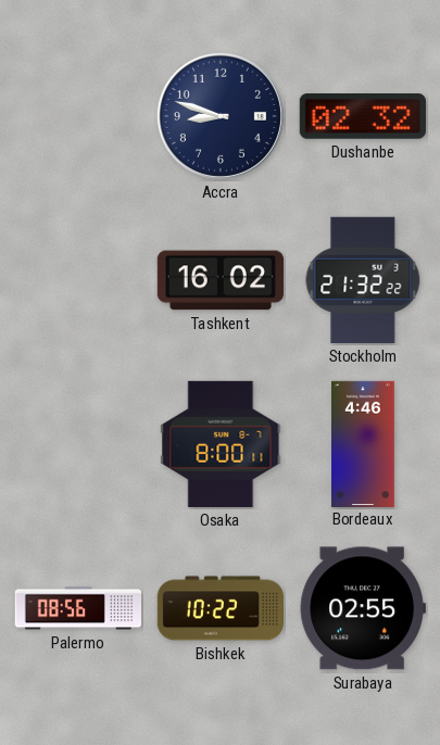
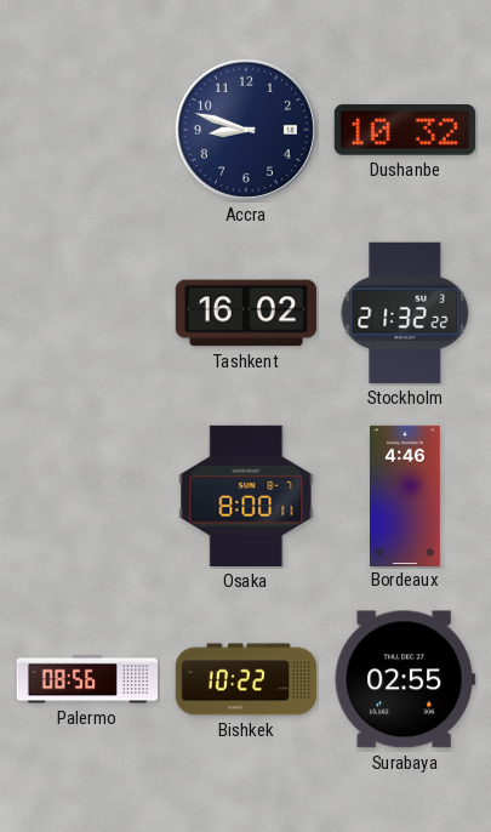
Dushanbe: 02:32 -> 10:32
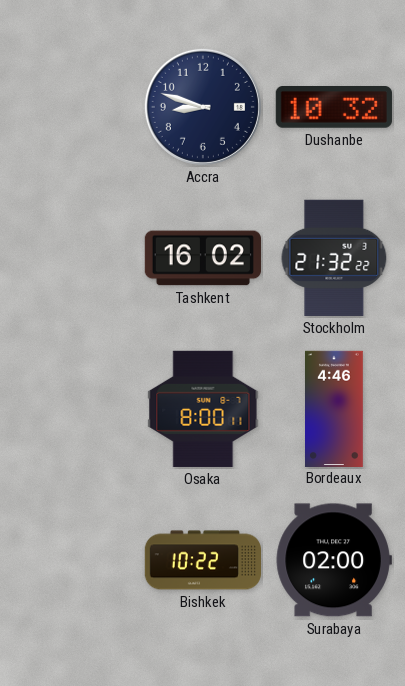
Palermo: 08:56 -> none
Surabaya: 02:55 -> 02:00
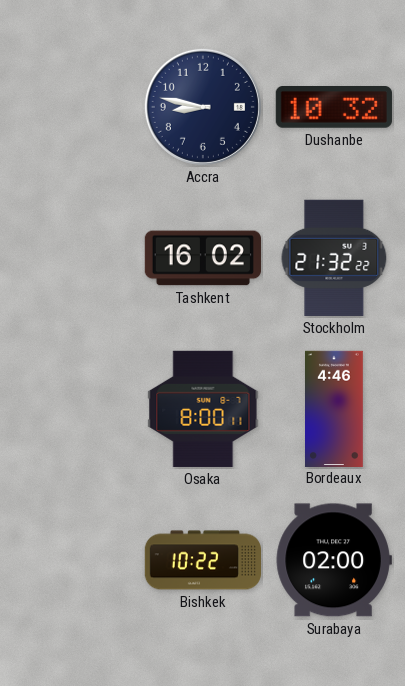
Accra: 8:48 -> 8:47
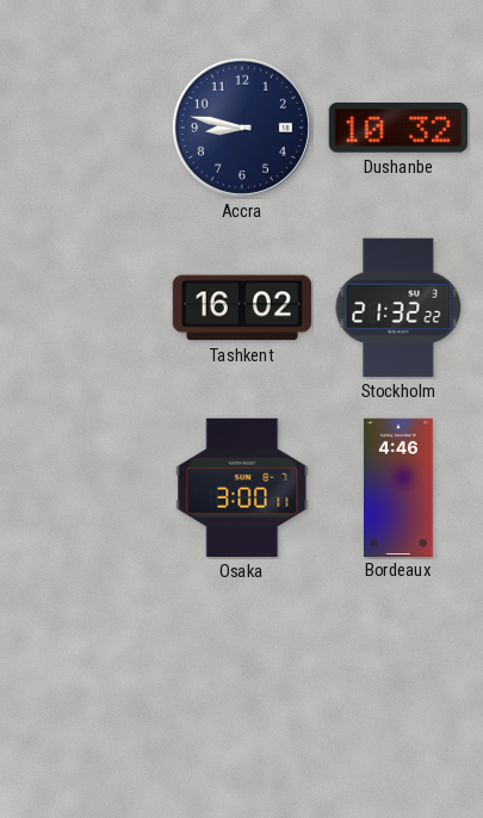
Osaka: 8:00 -> 3:00
Bishkek: 10:22 -> none
Surabaya: 02:00 -> none
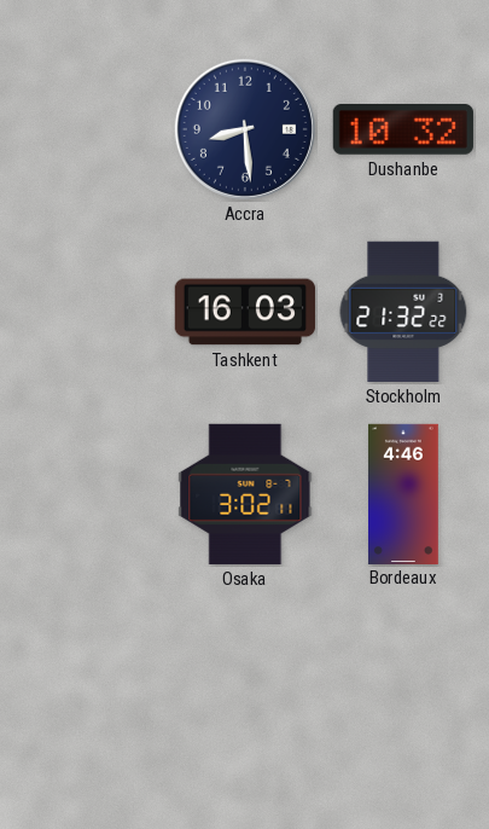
Accra: 8:47 -> 8:29
Tashkent: 16:02 -> 16:03
Osaka: 3:00 -> 3:02
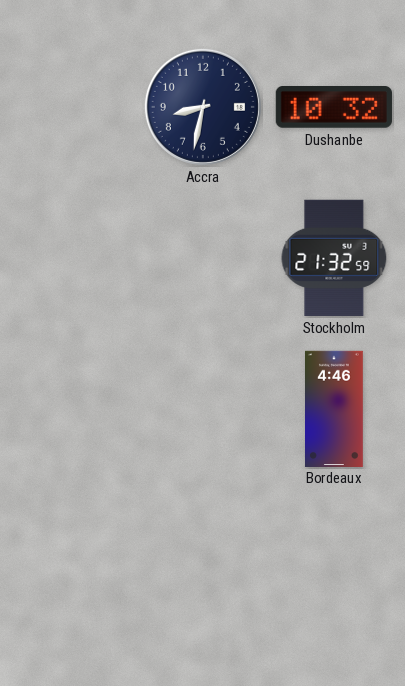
Accra: 8:29 -> 8:32
Tashkent: 16:03 -> none
Stockholm: 21:32:22 -> 21:32:59
Osaka: 3:02 -> none
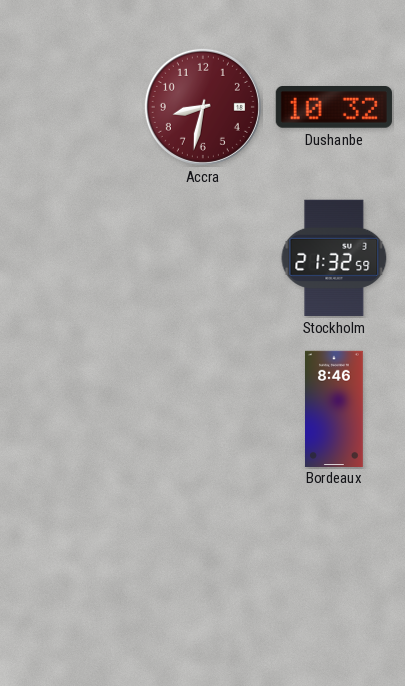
Accra dial: navy -> burgundy
Bordeaux: 4:46 -> 8:46
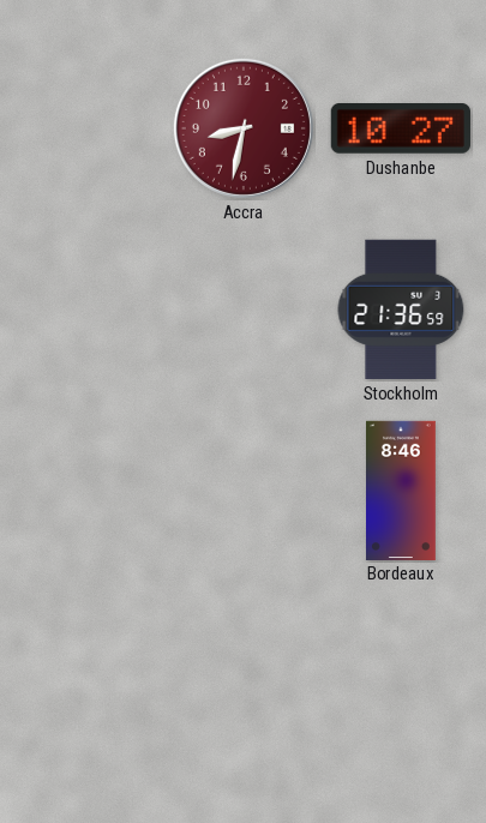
Dushanbe: 10:32 -> 10:27
Stockholm: 21:32 -> 21:36
